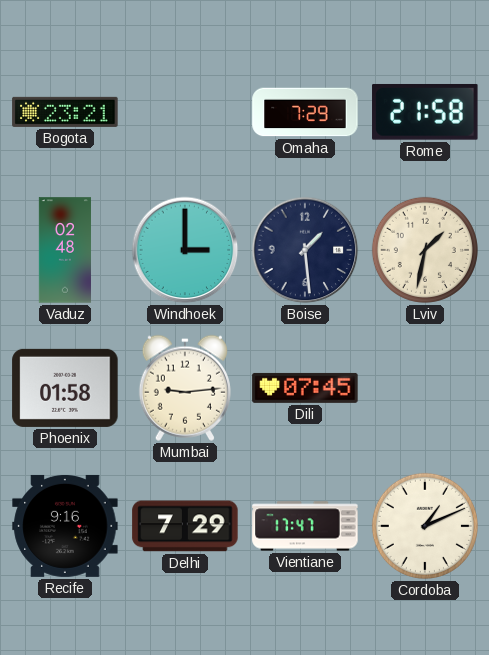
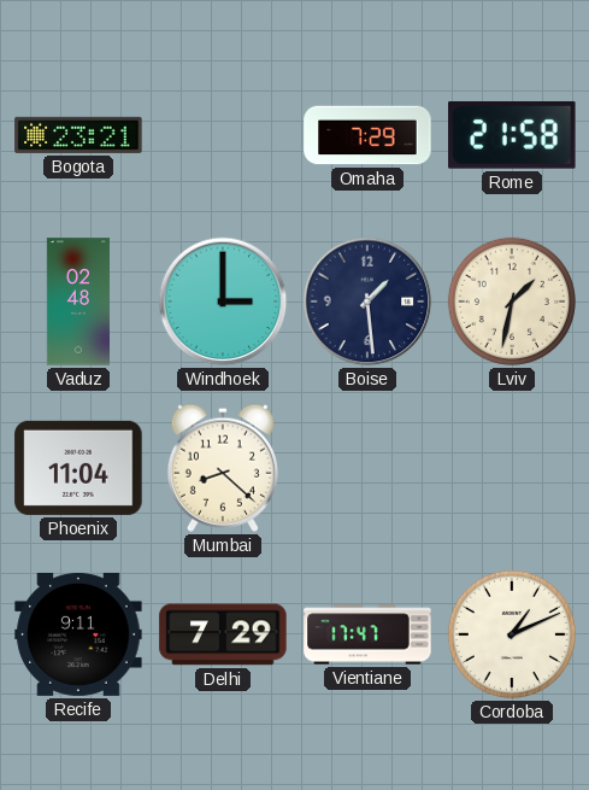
Phoenix: 01:58 -> 11:04
Mumbai: 9:14 -> 8:22
Dili: 07:45 -> none
Recife: 9:16 -> 9:11
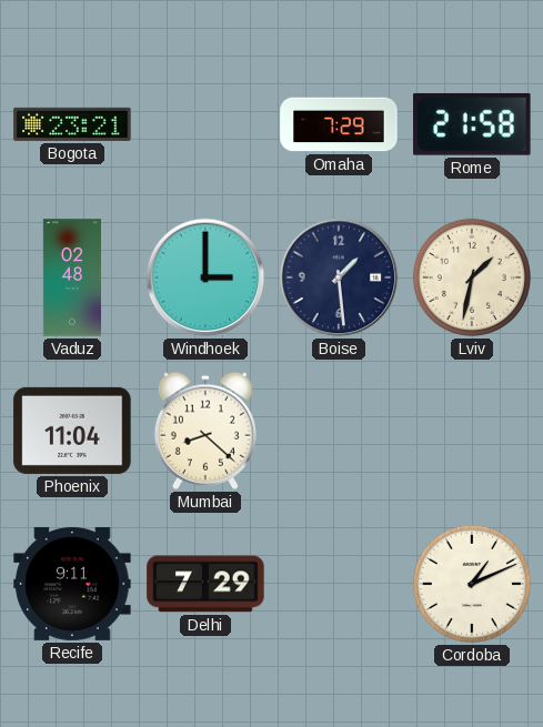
Vientiane: 17:47 -> none
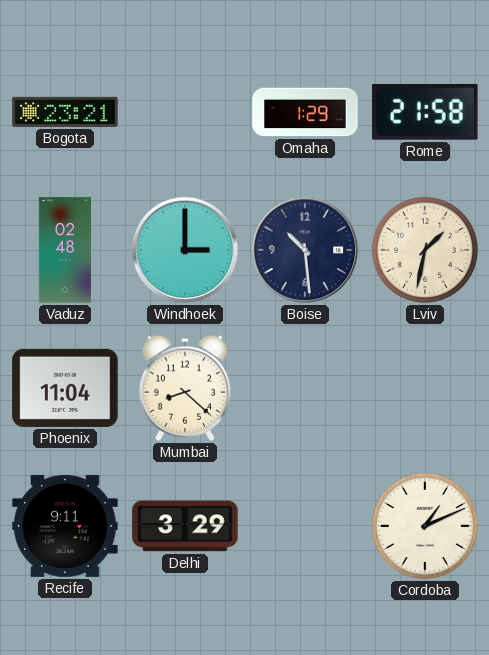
Omaha: 7:29 -> 1:29
Boise: 1:29 -> 10:29
Delhi: 7:29 -> 3:29
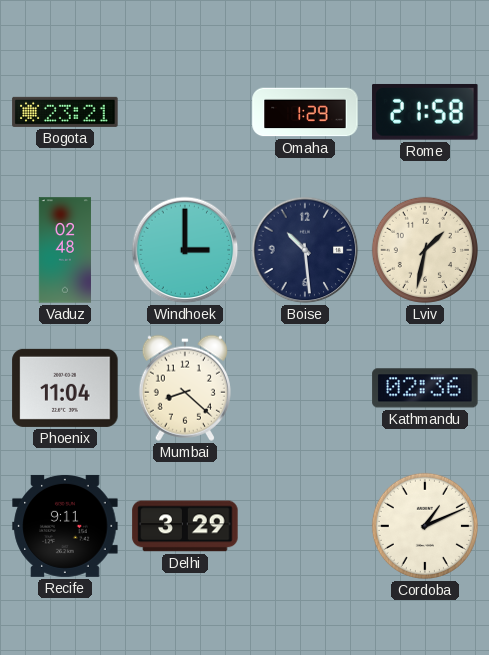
Kathmandu: none -> 02:36
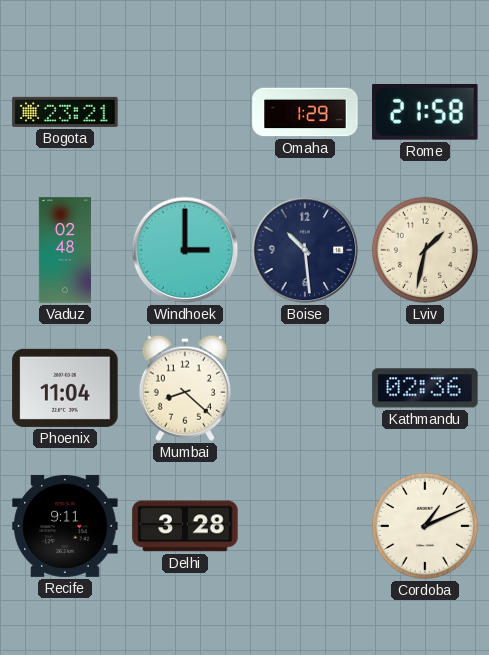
Delhi: 3:29 -> 3:28
